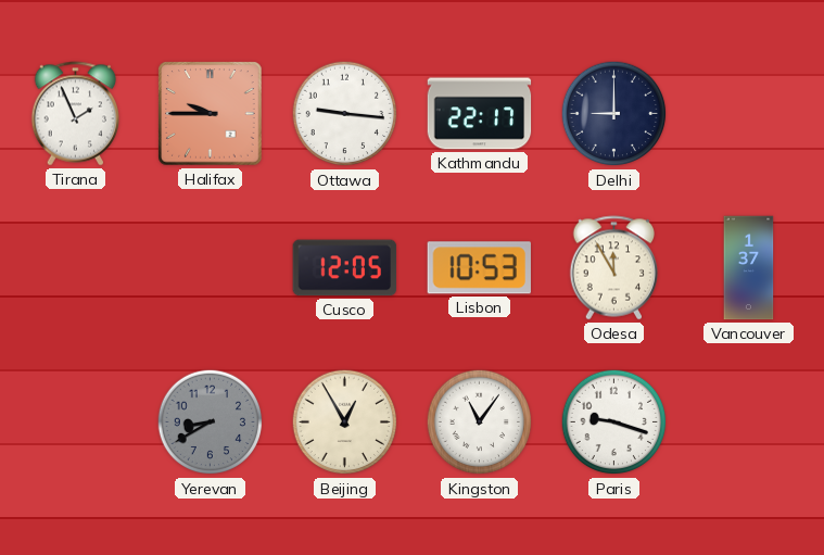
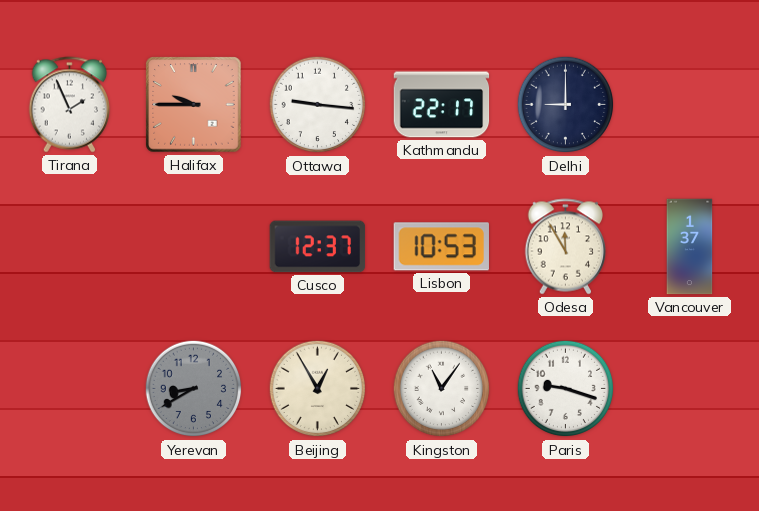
Cusco: 12:05 -> 12:37
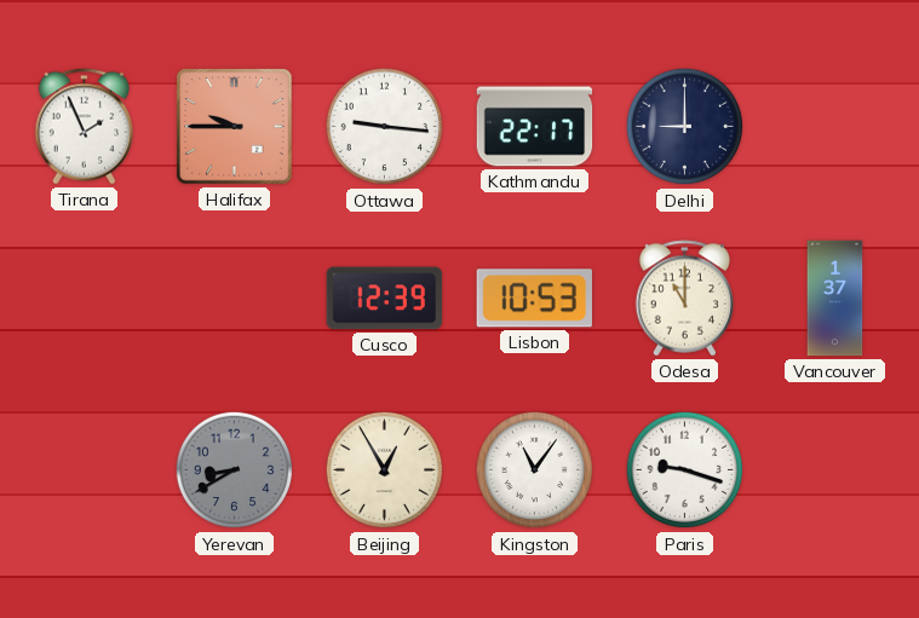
Cusco: 12:37 -> 12:39
Odesa: 11:55 -> 11:00
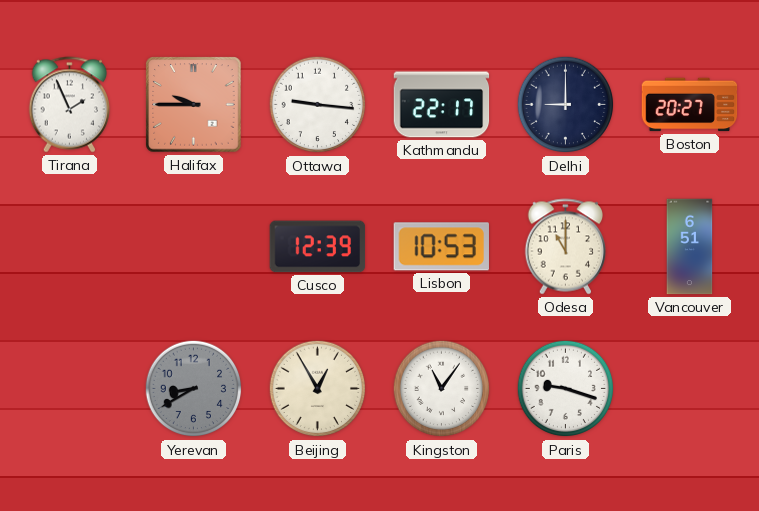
Boston: none -> 20:27
Vancouver: 1:37 -> 6:51
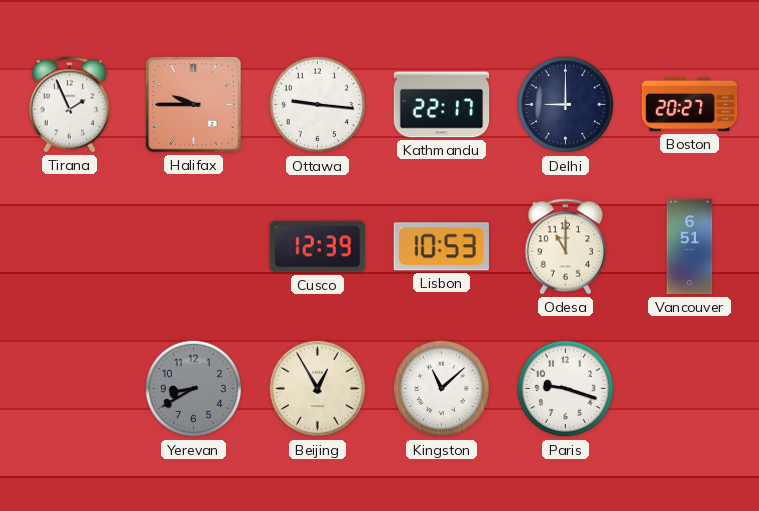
Kingston: 11:06 -> 11:08
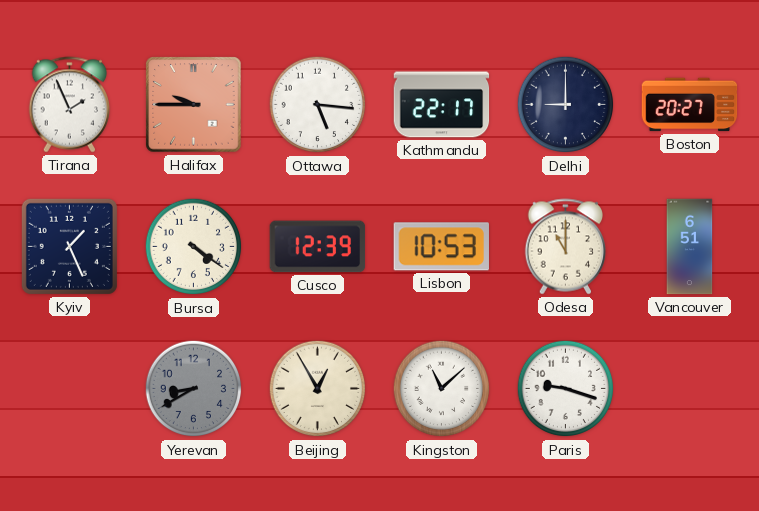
Ottawa: 9:16 -> 5:16
Kyiv: none -> 1:26
Bursa: none -> 4:21
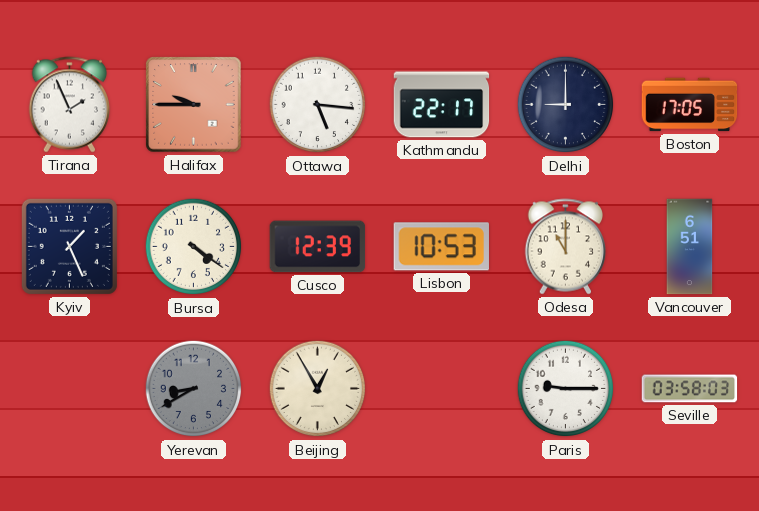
Boston: 20:27 -> 17:05
Kingston: 11:08 -> none
Paris: 9:18 -> 9:15
Seville: none -> 03:58
